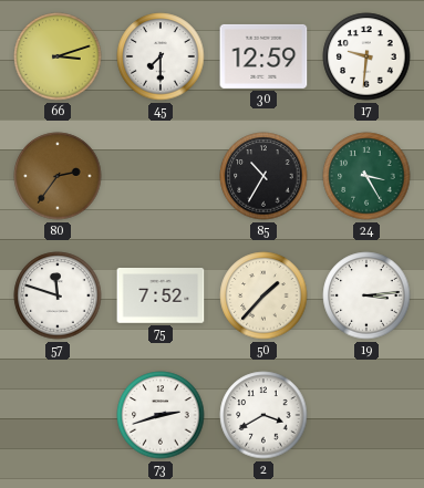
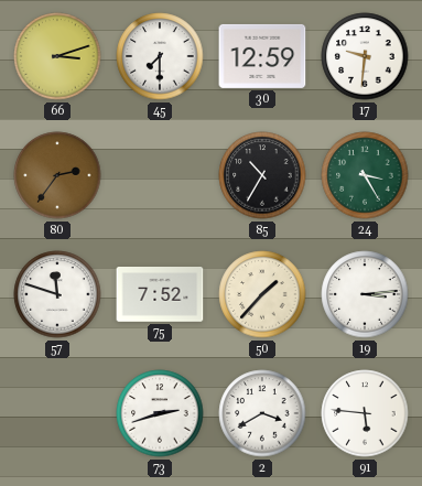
91: none -> 5:46
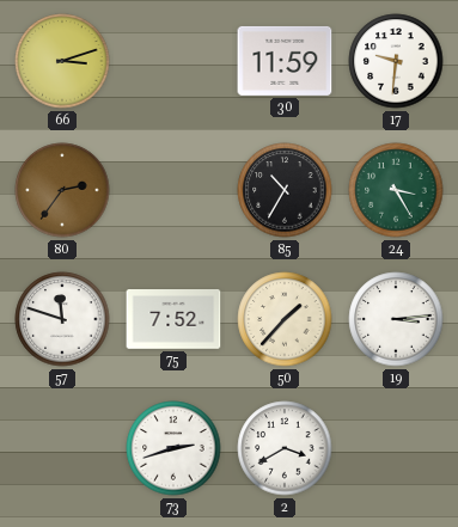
45: 7:30 -> none
30: 12:59 -> 11:59
91: 5:46 -> none
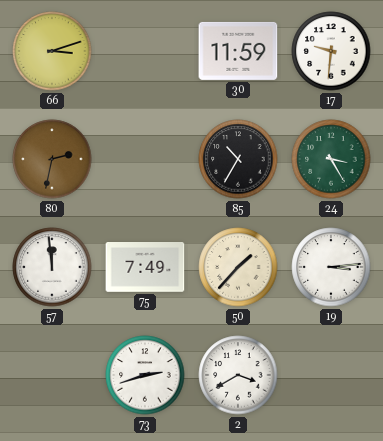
80: 2:36 -> 2:32
57: 11:48 -> 11:59
75: 7:52 -> 7:49
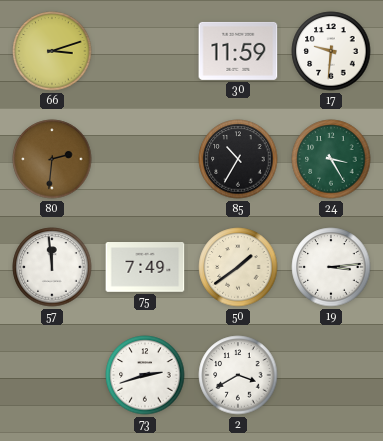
80: 2:32 -> 2:31
50: 1:37 -> 1:39
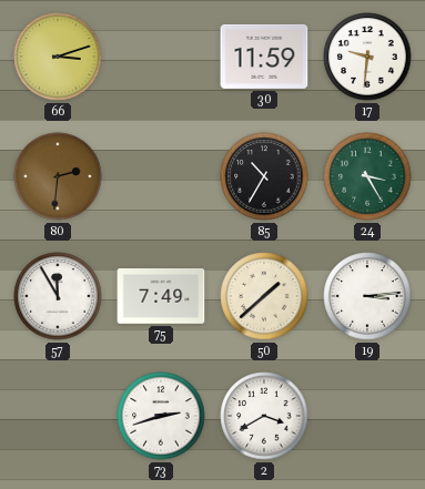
57: 11:59 -> 11:55
50: 1:39 -> 1:38
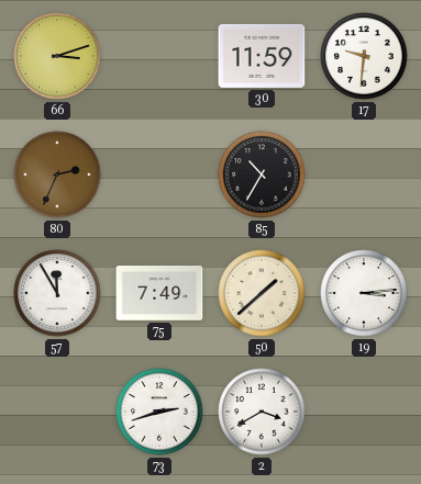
80: 2:31 -> 2:34
24: 3:25 -> none
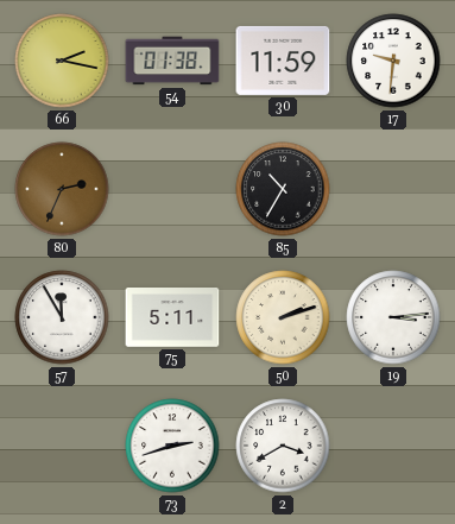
66: 3:12 -> 2:17
54: none -> 01:38
75: 7:49 -> 5:11
50: 1:38 -> 2:12
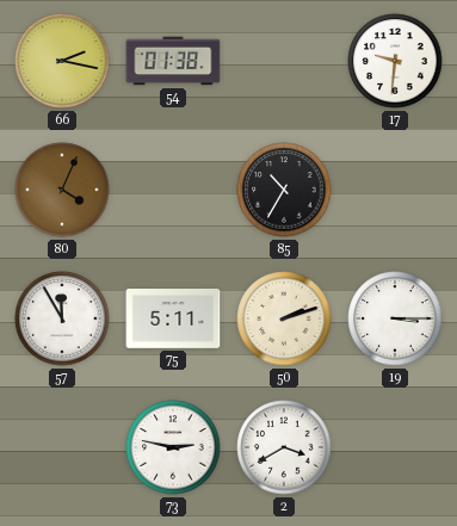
30: 11:59 -> none
80: 2:34 -> 4:04
19: 3:14 -> 3:15
73: 2:42 -> 2:47
